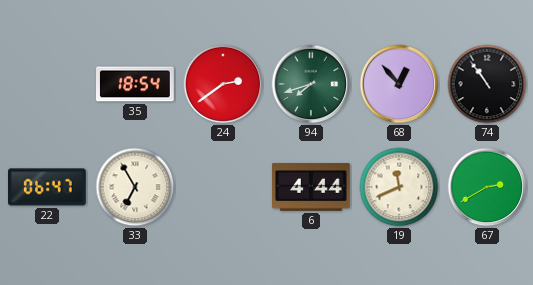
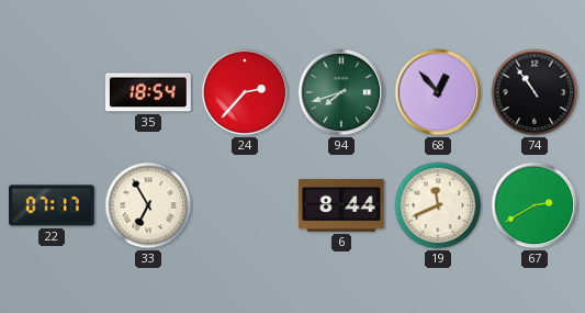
24: 2:39 -> 2:37
22: 06:47 -> 07:17
6: 4:44 -> 8:44
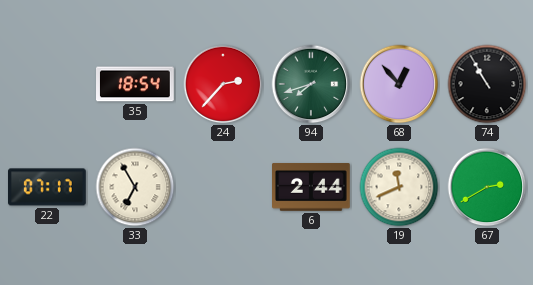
74: 10:54 -> 10:55
6: 8:44 -> 2:44
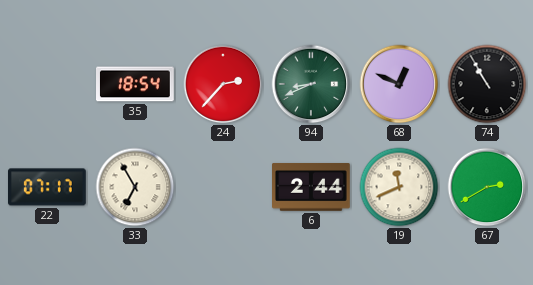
94: 7:42 -> 8:41
68: 12:53 -> 12:49
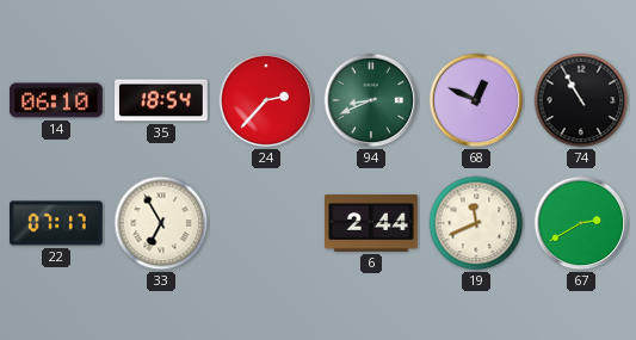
14: none -> 06:10
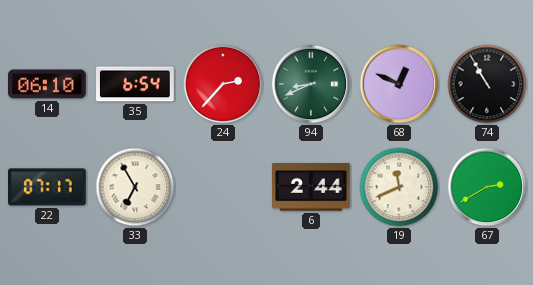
35: 18:54 -> 6:54
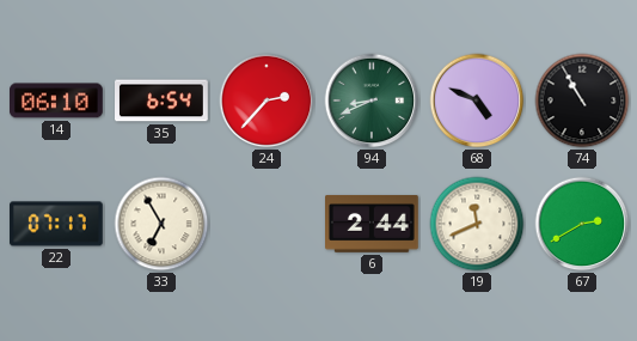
68: 12:49 -> 4:49
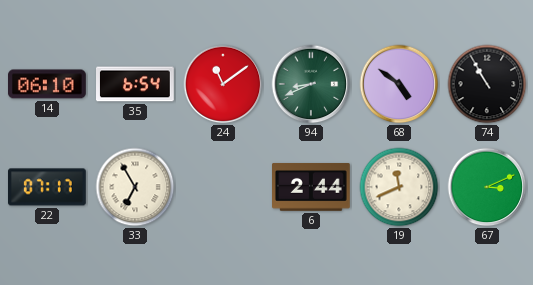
24: 2:37 -> 11:09
68: 4:49 -> 4:51
67: 2:40 -> 3:11
